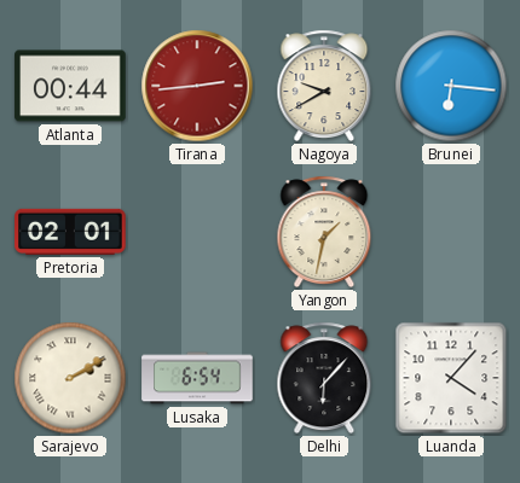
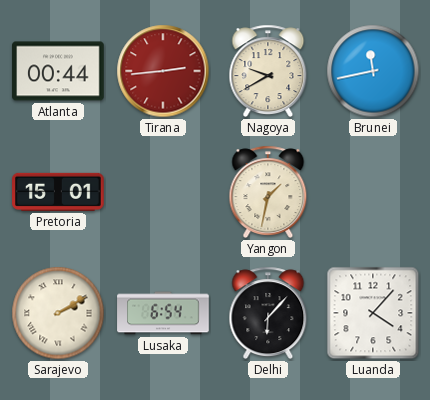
Brunei: 6:16 -> 11:43
Pretoria: 02:01 -> 15:01
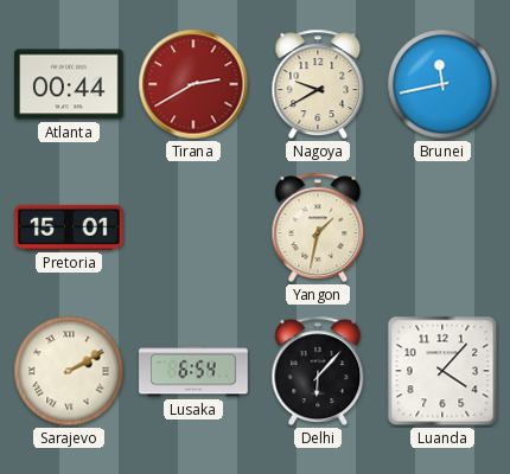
Tirana: 2:44 -> 2:40
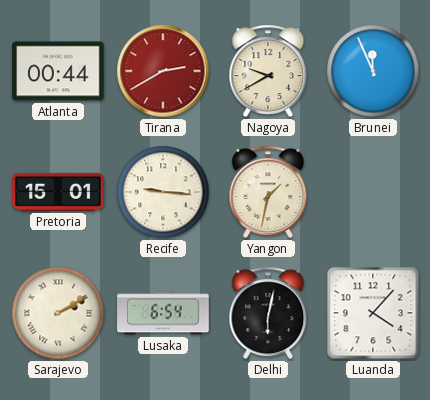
Brunei: 11:43 -> 11:56
Recife: none -> 9:16
Delhi: 6:07 -> 6:02
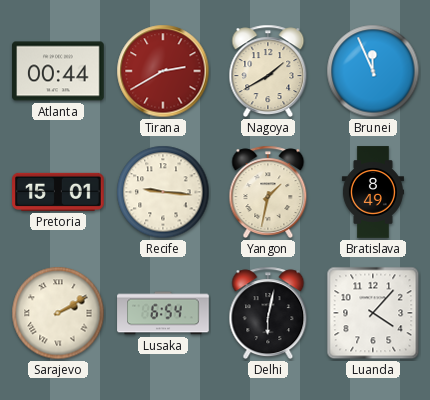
Nagoya: 9:40 -> 1:40
Bratislava: none -> 8:49
